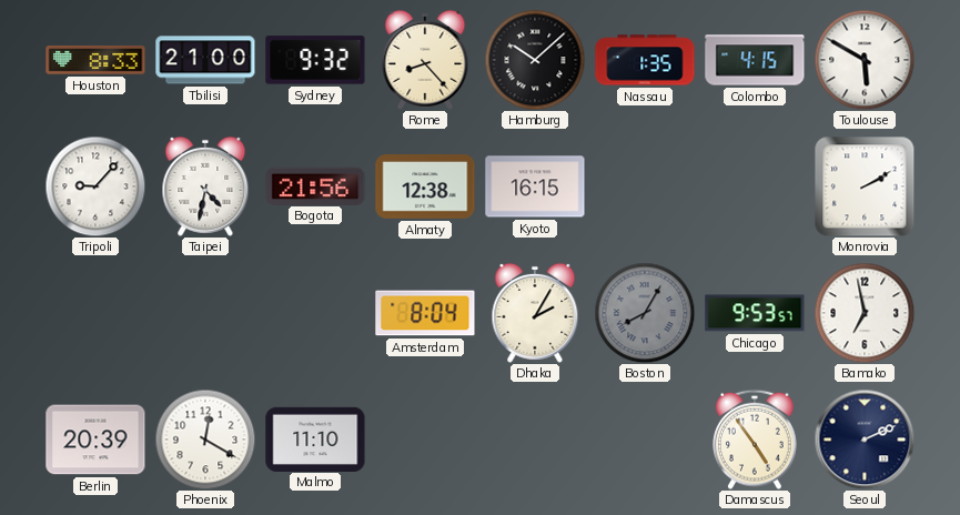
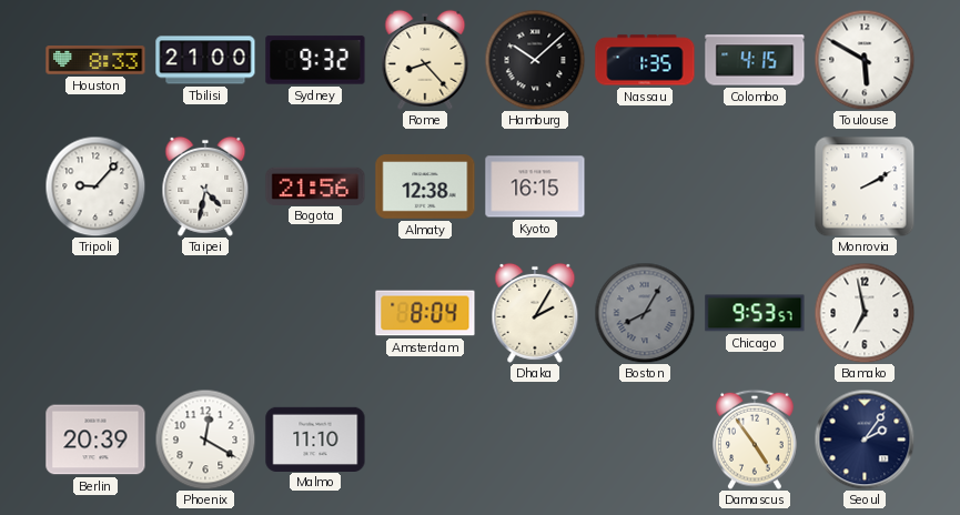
Seoul: 2:11 -> 2:06
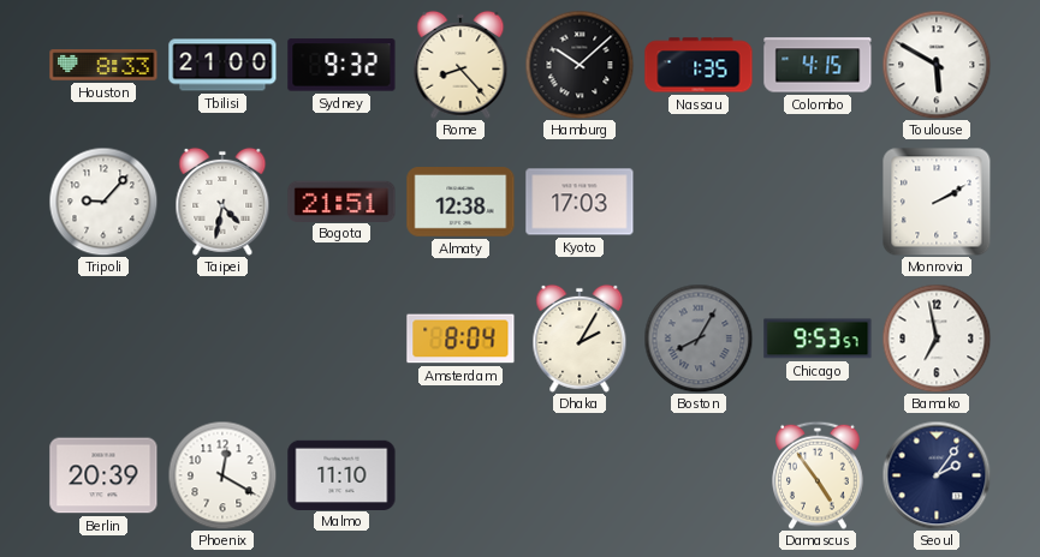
Bogota: 21:56 -> 21:51
Kyoto: 16:15 -> 17:03
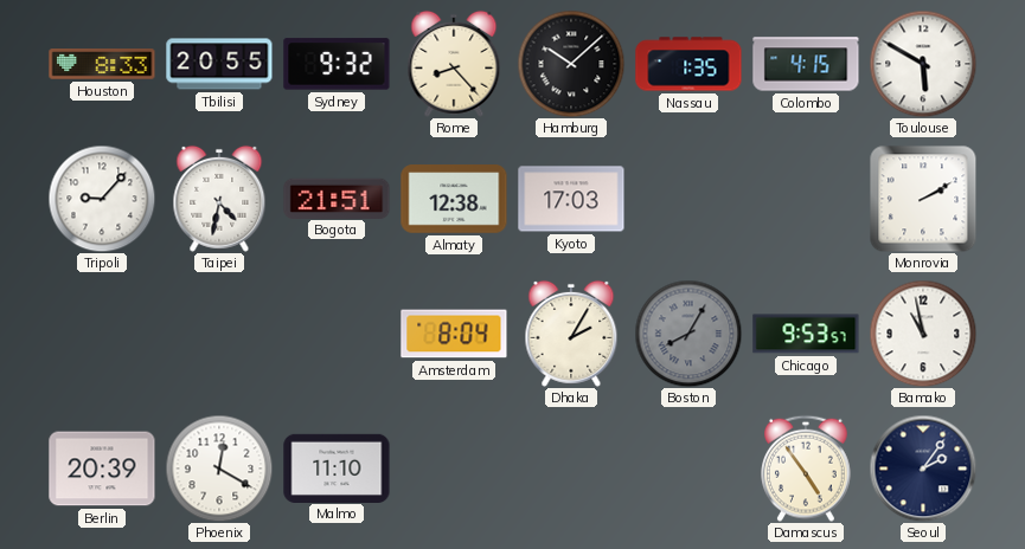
Tbilisi: 21:00 -> 20:55
Bamako: 6:58 -> 10:58
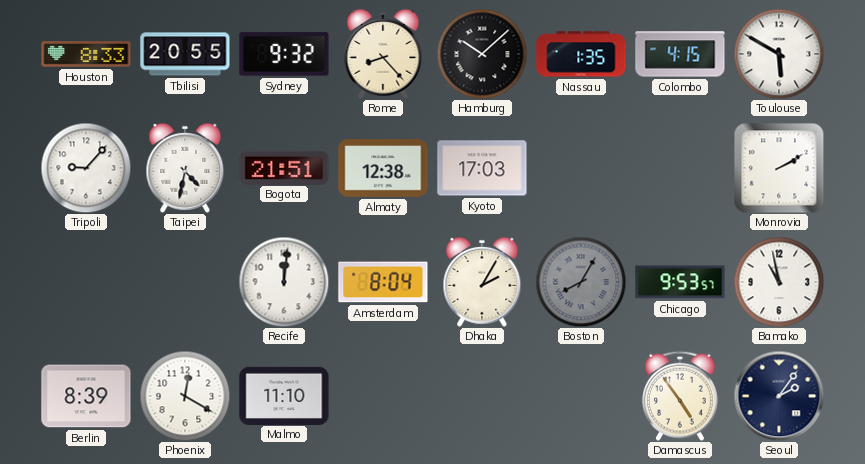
Recife: none -> 12:01
Berlin: 20:39 -> 8:39
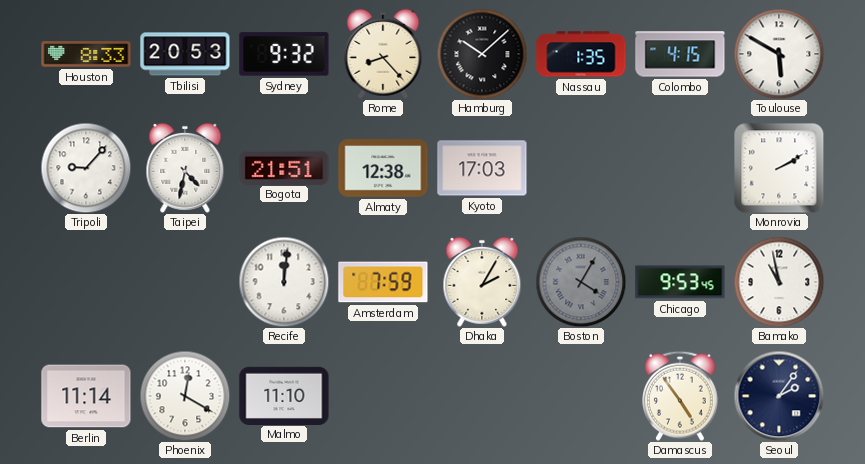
Tbilisi: 20:55 -> 20:53
Amsterdam: 8:04 -> 7:59
Boston: 8:05 -> 4:05
Chicago: 9:53:57 -> 9:53:45
Berlin: 8:39 -> 11:14
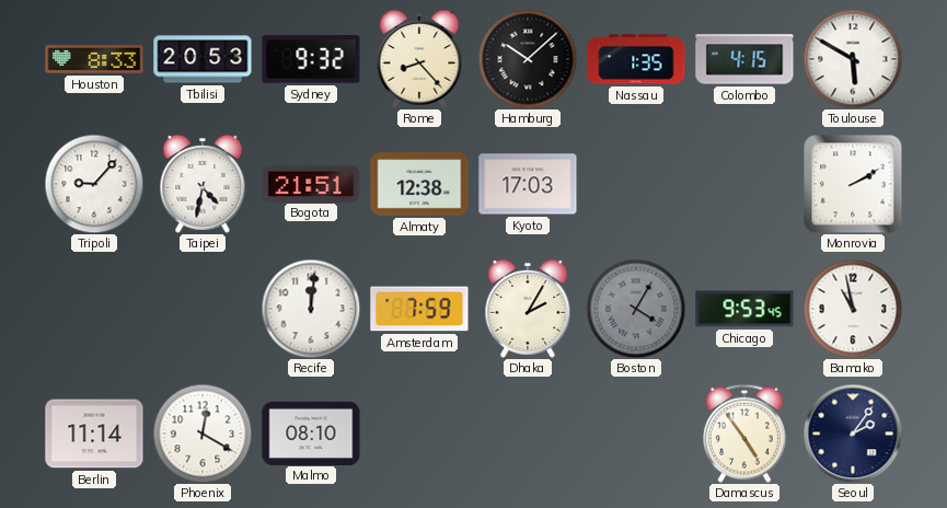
Malmo: 11:10 -> 08:10
